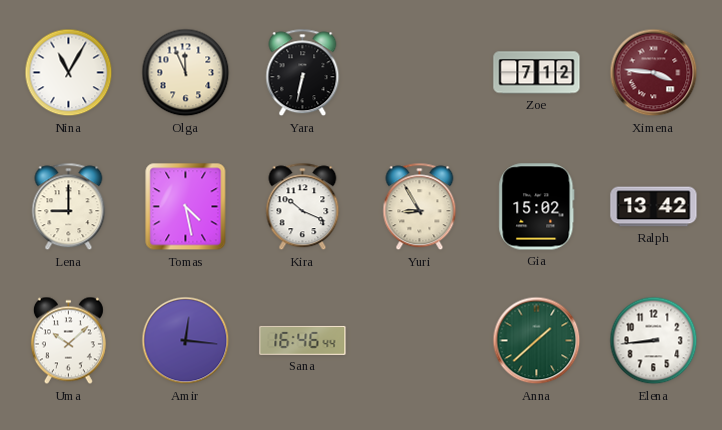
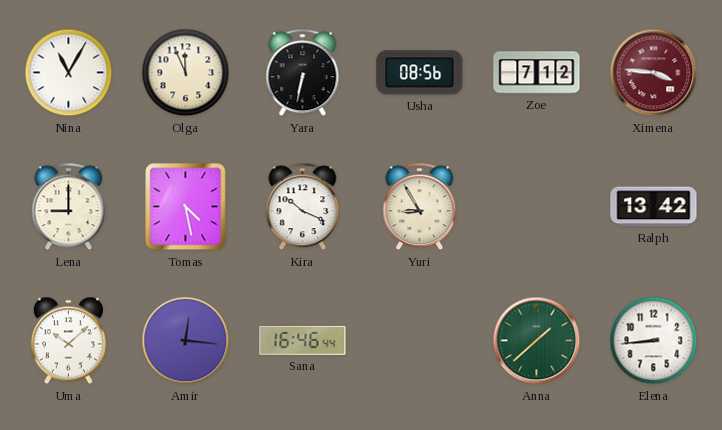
Usha: none -> 08:56
Gia: 15:02 -> none
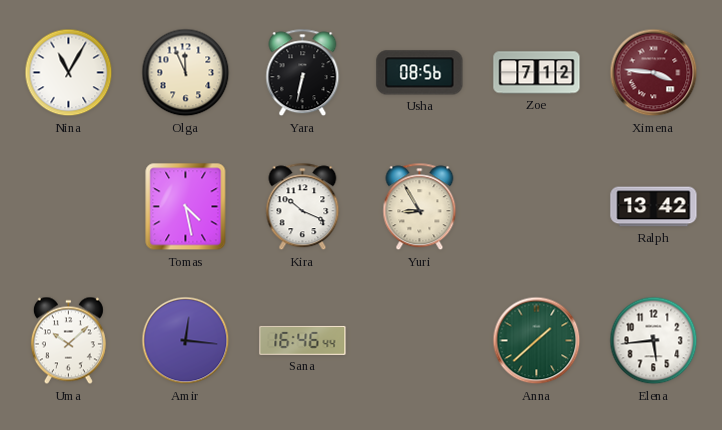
Lena: 9:00 -> none
Elena: 8:44 -> 5:44
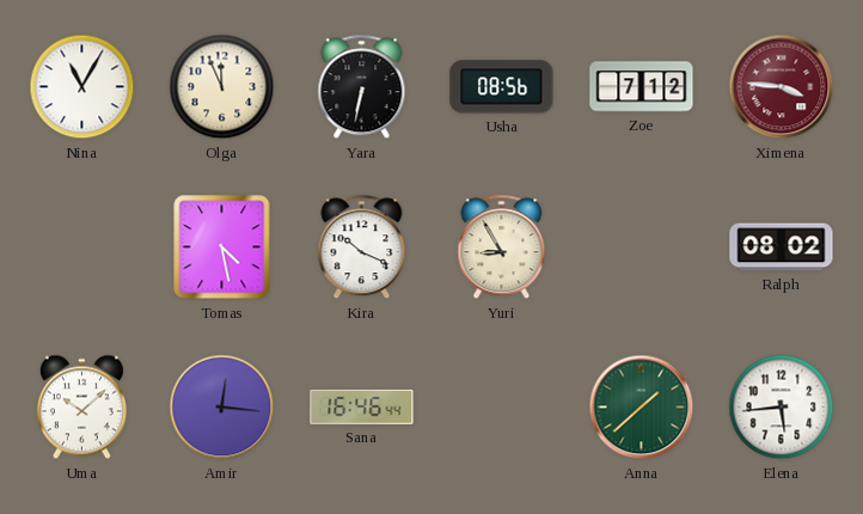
Ralph: 13:42 -> 08:02
